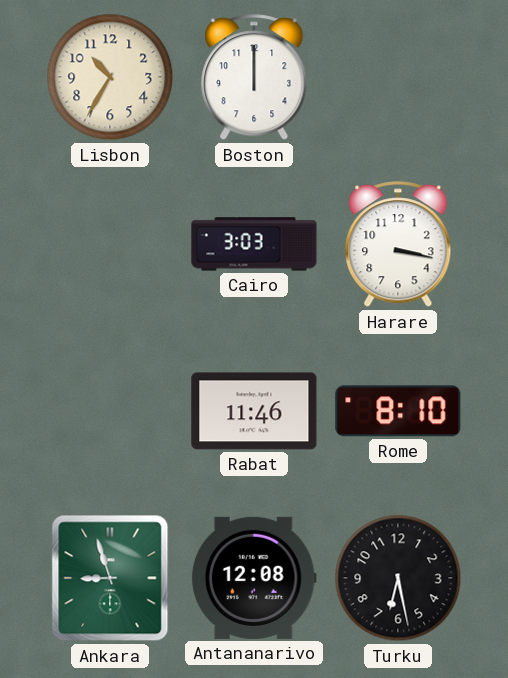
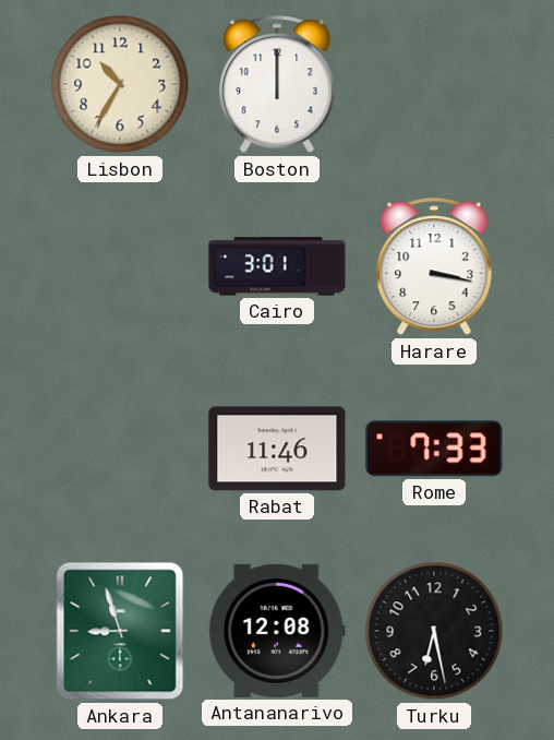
Cairo: 3:03 -> 3:01
Rome: 8:10 -> 7:33
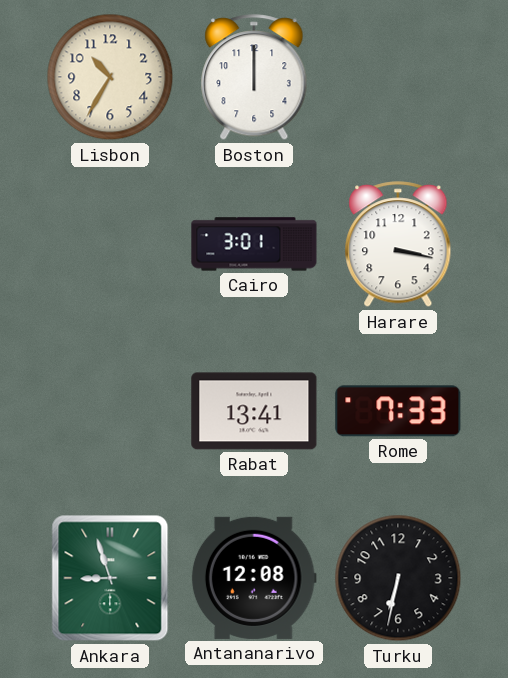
Rabat: 11:46 -> 13:41
Turku: 6:28 -> 6:32
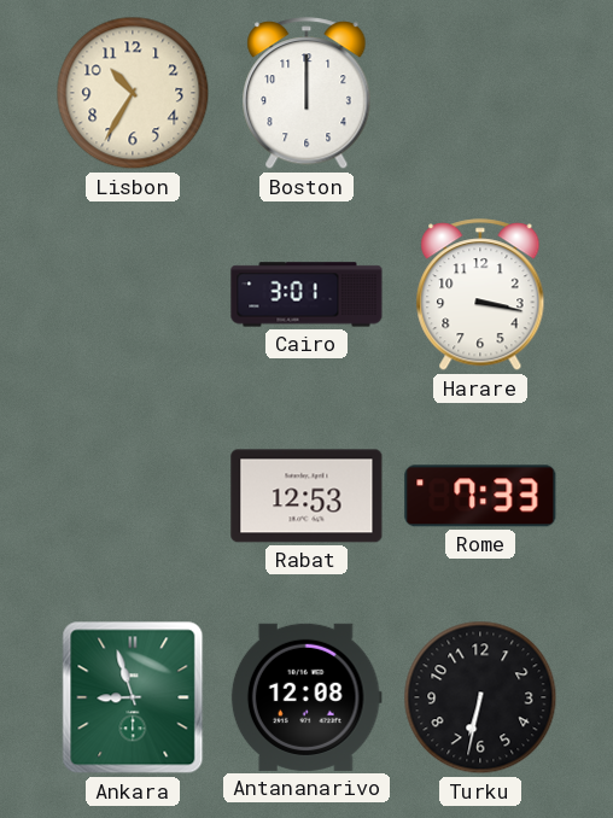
Rabat: 13:41 -> 12:53
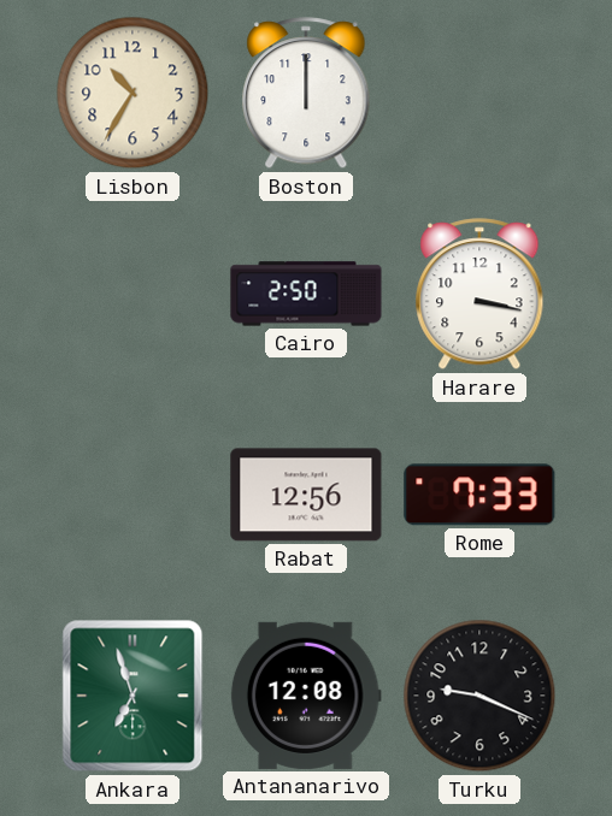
Cairo: 3:01 -> 2:50
Rabat: 12:53 -> 12:56
Ankara: 8:57 -> 6:57
Turku: 6:32 -> 9:19
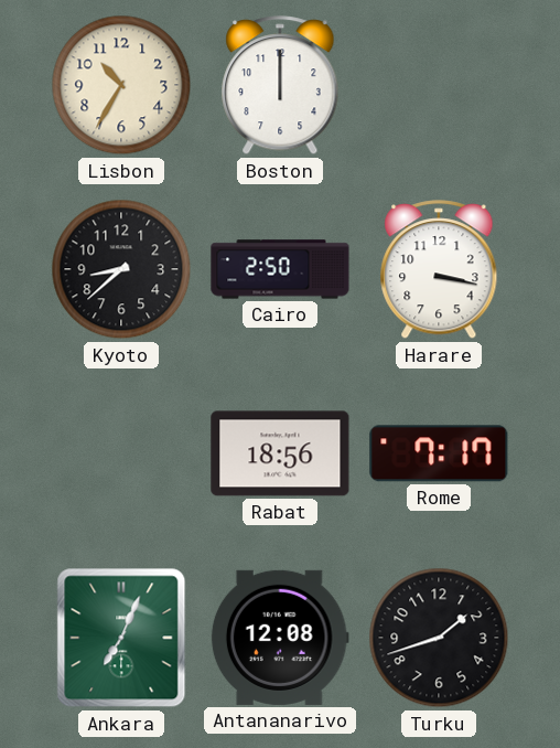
Kyoto: none -> 8:38
Rabat: 12:56 -> 18:56
Rome: 7:33 -> 7:17
Ankara: 6:57 -> 7:04
Turku: 9:19 -> 1:42
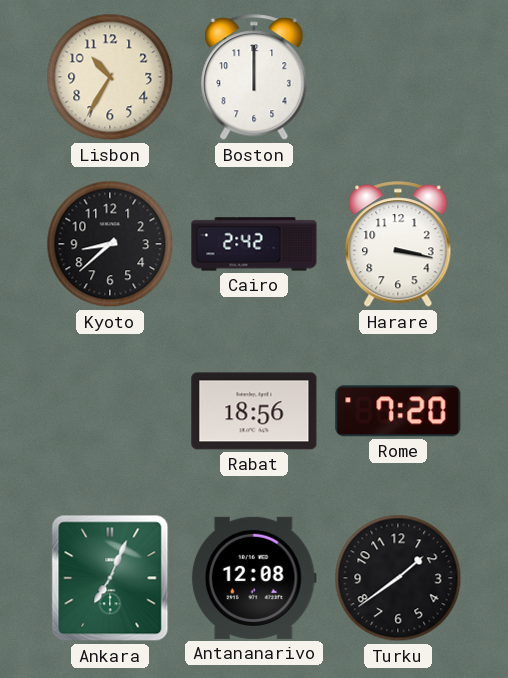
Cairo: 2:50 -> 2:42
Rome: 7:17 -> 7:20
Turku: 1:42 -> 1:39
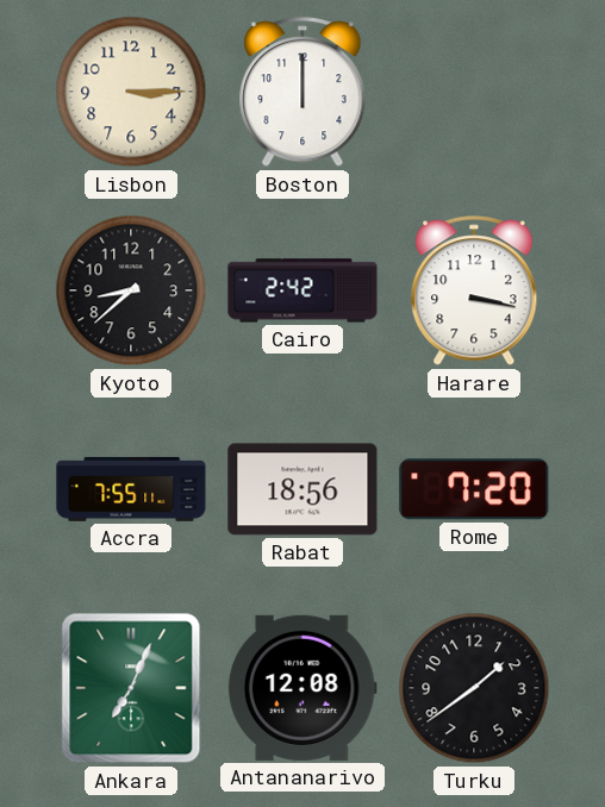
Lisbon: 10:35 -> 3:15
Accra: none -> 7:55
